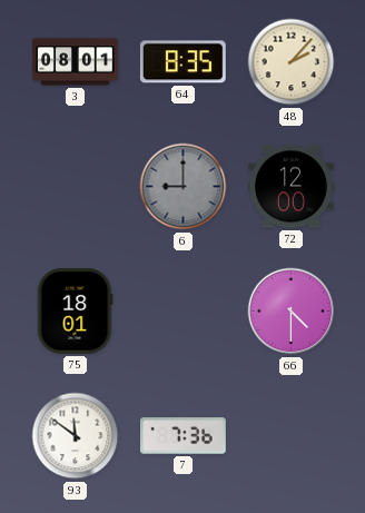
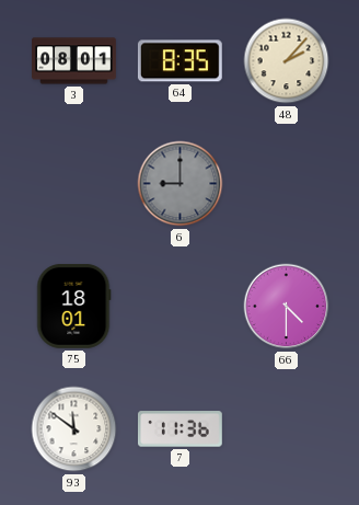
72: 12:00 -> none
7: 7:36 -> 11:36
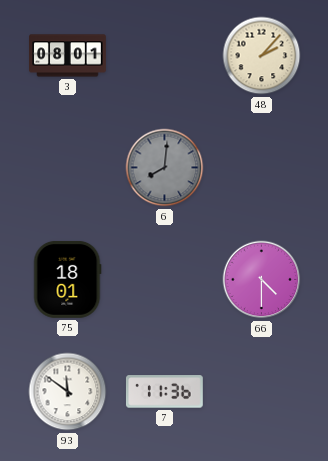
64: 8:35 -> none
6: 9:00 -> 8:01
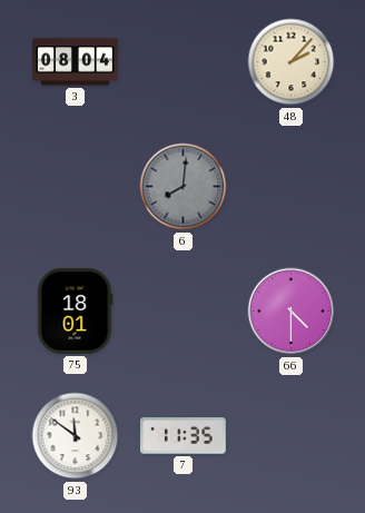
3: 08:01 -> 08:04
7: 11:36 -> 11:35
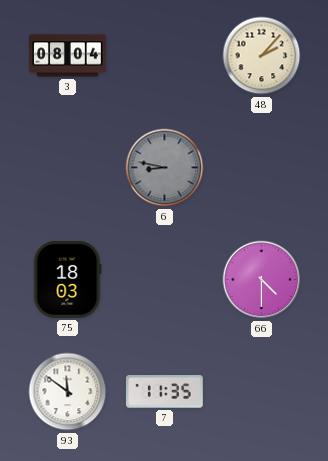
6: 8:01 -> 8:47
75: 18:01 -> 18:03
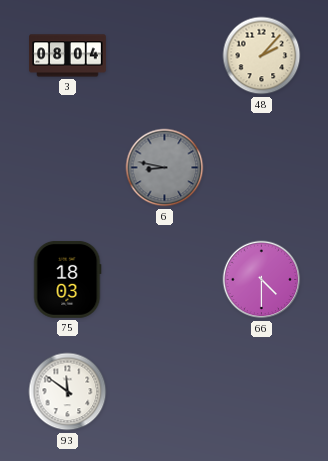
7: 11:35 -> none
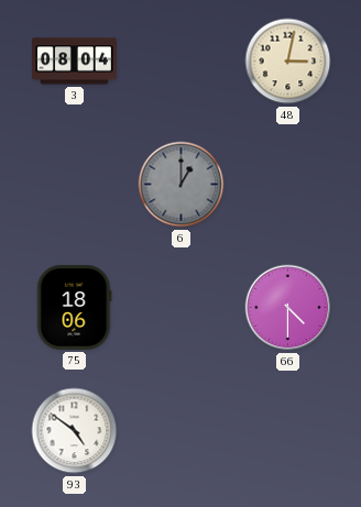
48: 2:07 -> 3:02
6: 8:47 -> 1:00
75: 18:03 -> 18:06
93: 11:51 -> 4:51
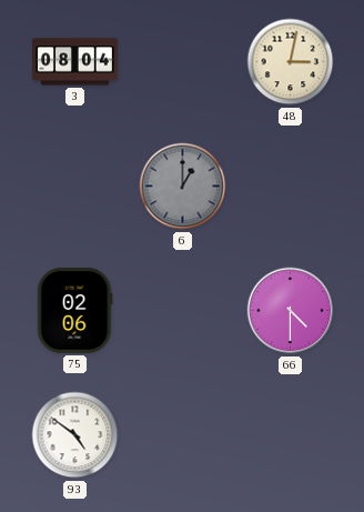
75: 18:06 -> 02:06
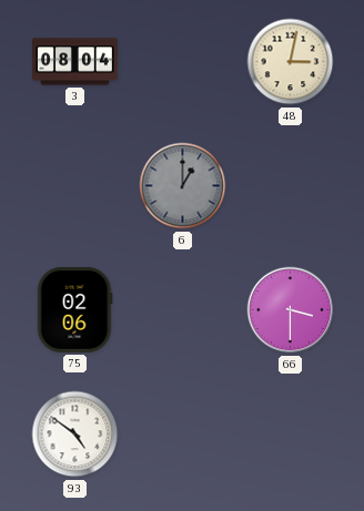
66: 4:30 -> 3:30
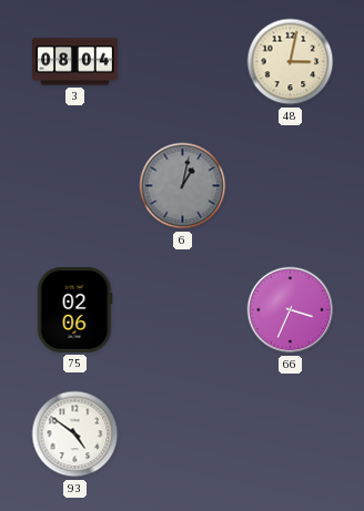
6: 1:00 -> 1:02
66: 3:30 -> 3:34
